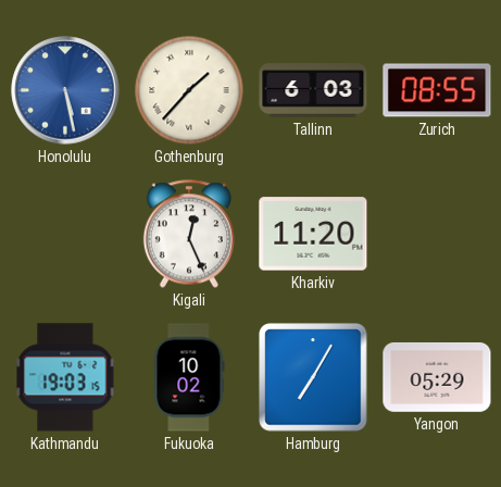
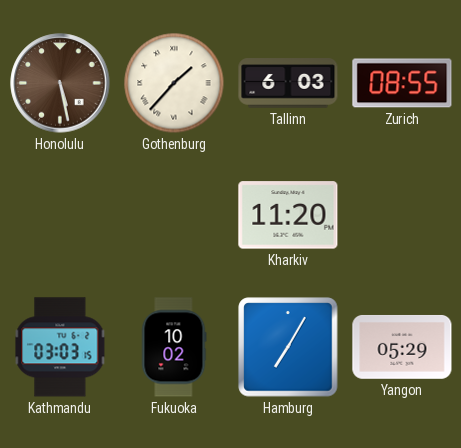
Honolulu dial: blue -> brown
Kigali: 12:26 -> none
Kathmandu: 19:03 -> 03:03
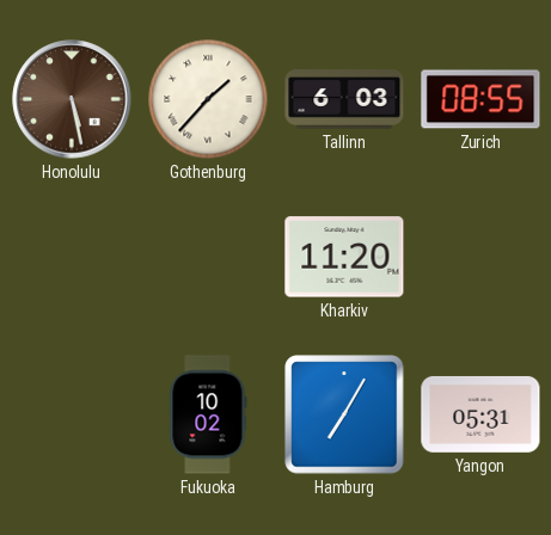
Kathmandu: 03:03 -> none
Yangon: 05:29 -> 05:31
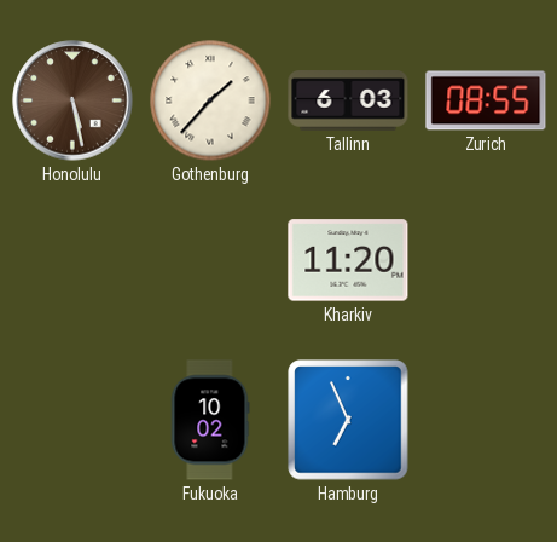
Hamburg: 7:05 -> 6:56
Yangon: 05:31 -> none
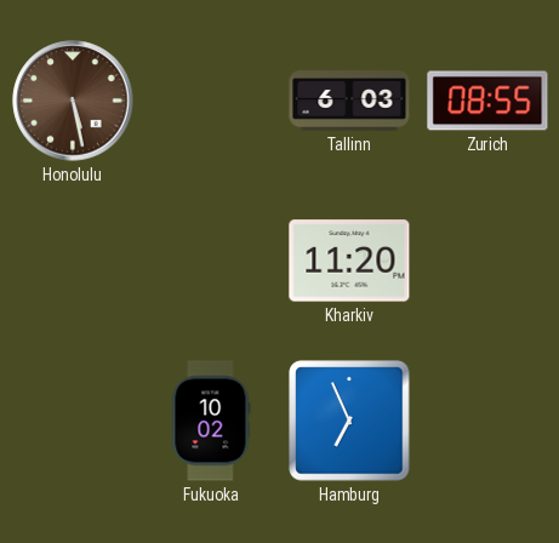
Gothenburg: 1:37 -> none
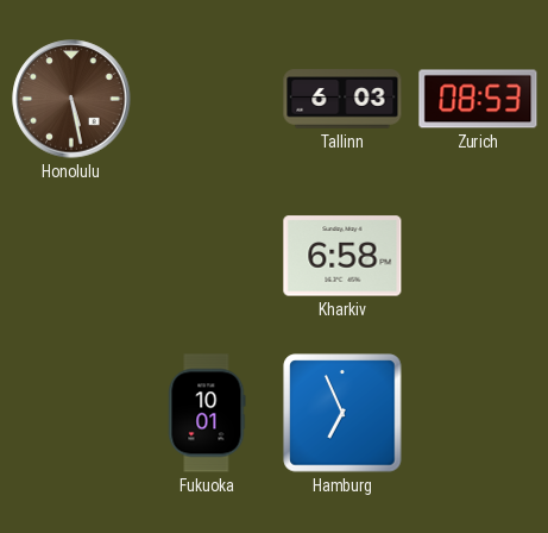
Zurich: 08:55 -> 08:53
Kharkiv: 11:20 -> 6:58
Fukuoka: 10:02 -> 10:01
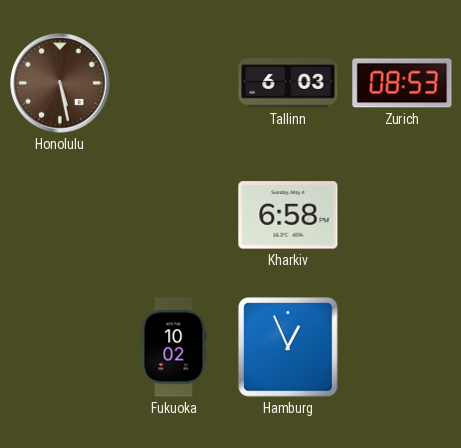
Fukuoka: 10:01 -> 10:02
Hamburg: 6:56 -> 12:56
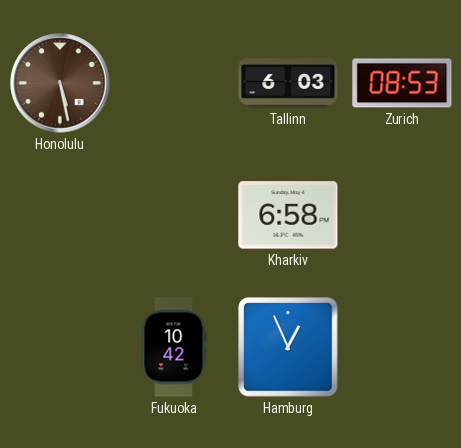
Fukuoka: 10:02 -> 10:42
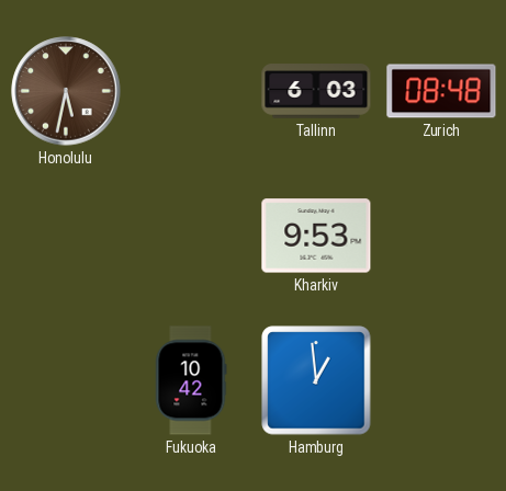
Honolulu: 5:28 -> 5:32
Zurich: 08:53 -> 08:48
Kharkiv: 6:58 -> 9:53
Hamburg: 12:56 -> 12:59
